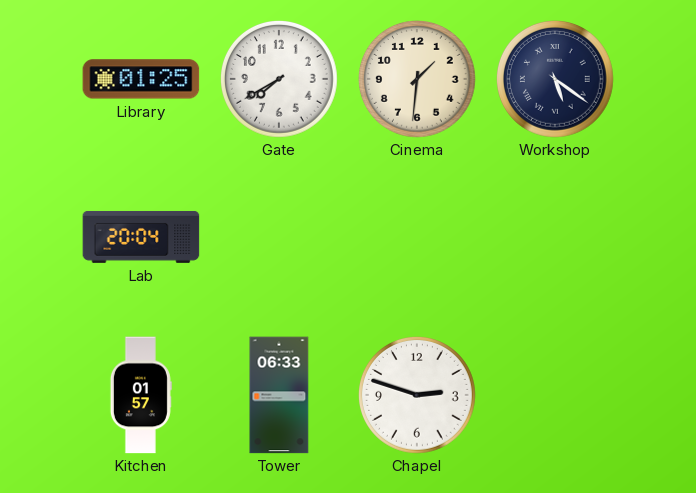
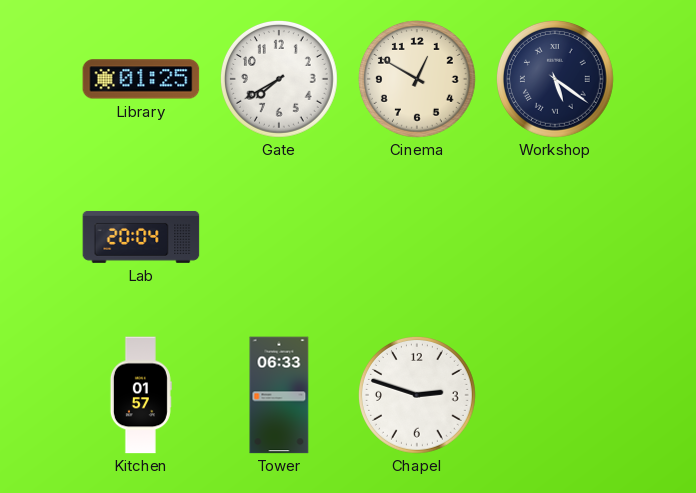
Cinema: 1:31 -> 12:50
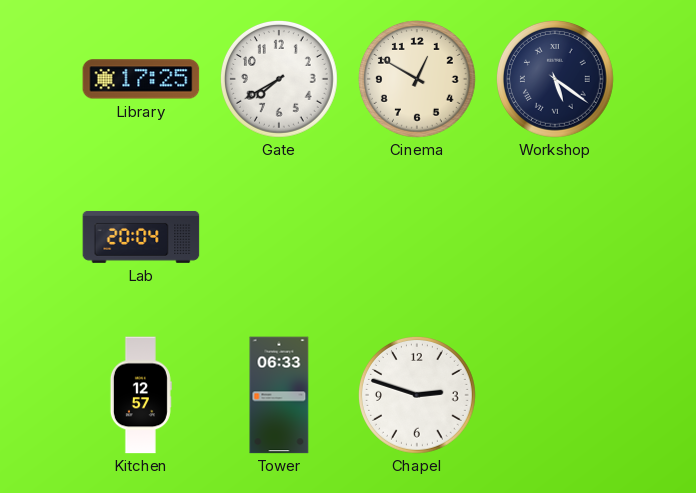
Library: 01:25 -> 17:25
Kitchen: 01:57 -> 12:57
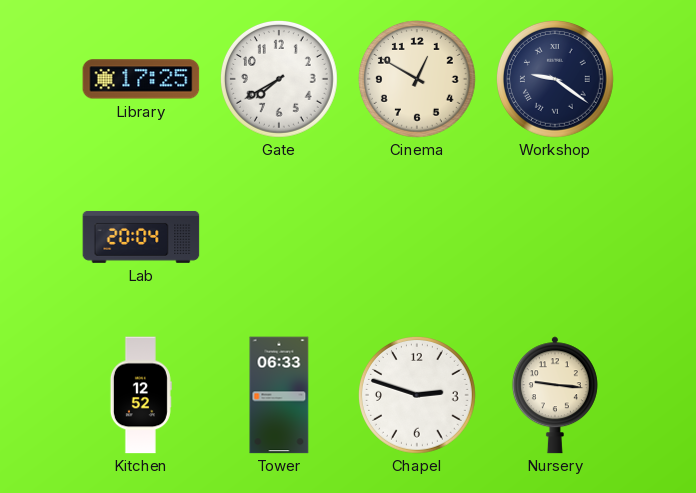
Workshop: 5:21 -> 9:21
Kitchen: 12:57 -> 12:52
Nursery: none -> 9:16
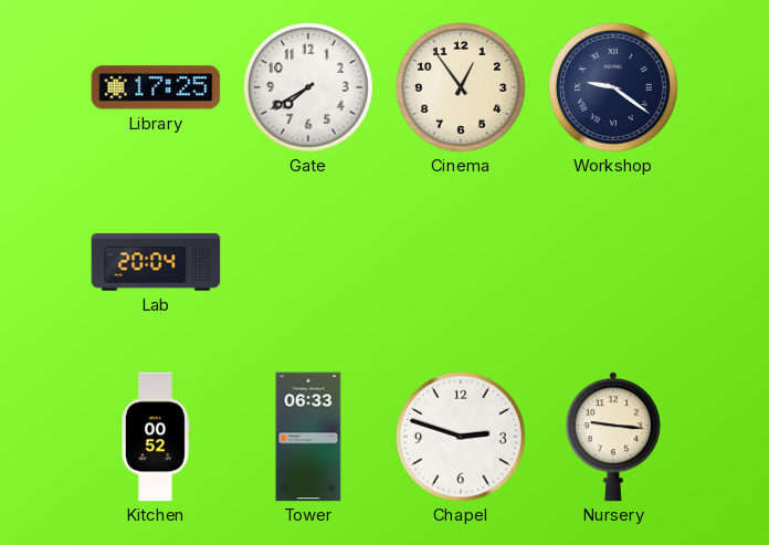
Cinema: 12:50 -> 12:54
Kitchen: 12:52 -> 00:52
